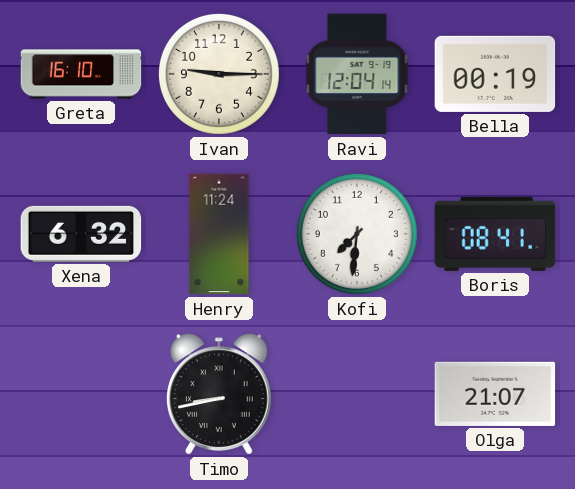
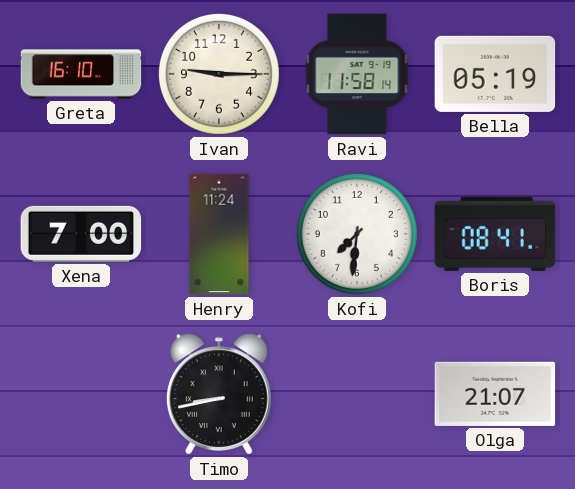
Ravi: 12:04 -> 11:58
Bella: 00:19 -> 05:19
Xena: 6:32 -> 7:00
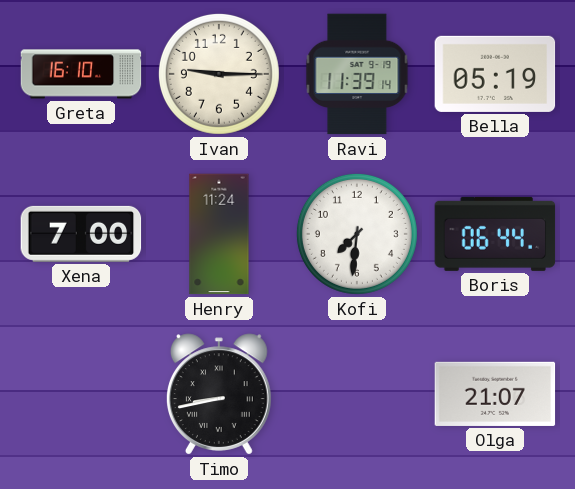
Ravi: 11:58 -> 11:39
Boris: 08:41 -> 06:44
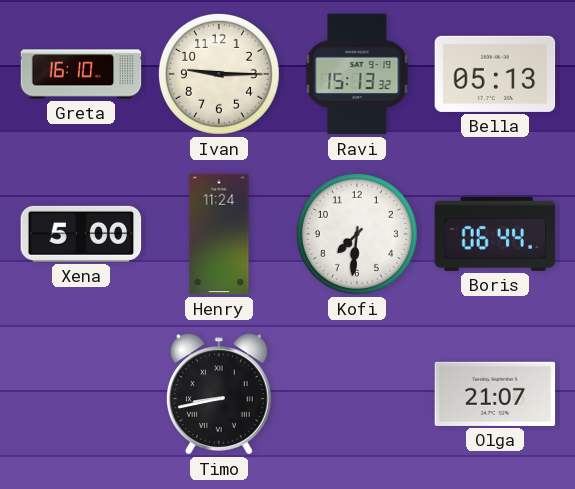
Ravi: 11:39 -> 15:13
Bella: 05:19 -> 05:13
Xena: 7:00 -> 5:00
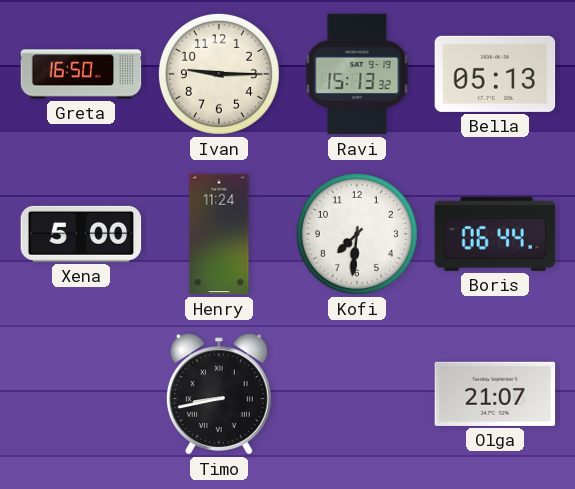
Greta: 16:10 -> 16:50
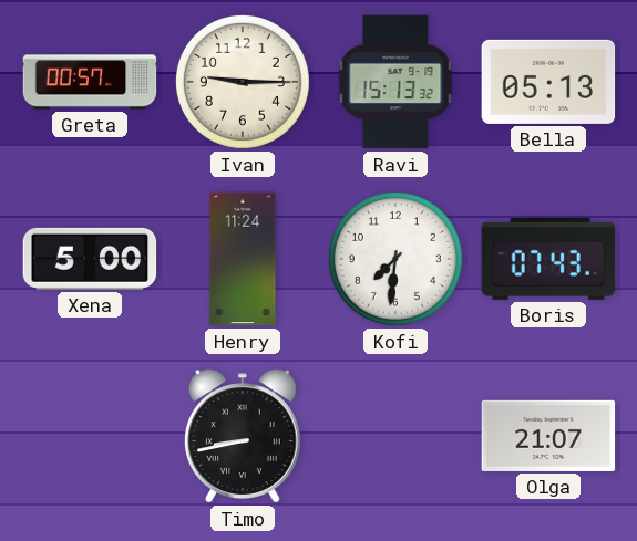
Greta: 16:50 -> 00:57
Boris: 06:44 -> 07:43
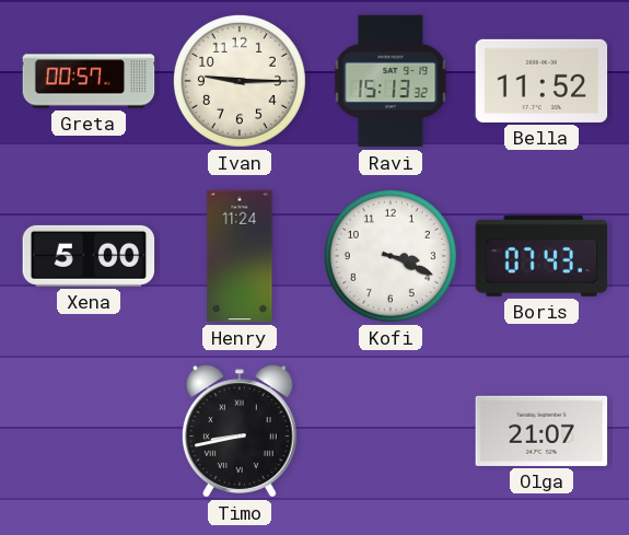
Bella: 05:13 -> 11:52
Kofi: 7:31 -> 3:19
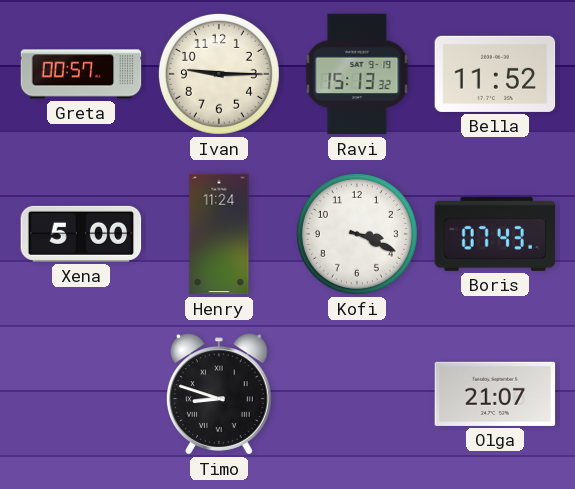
Timo: 8:43 -> 8:48
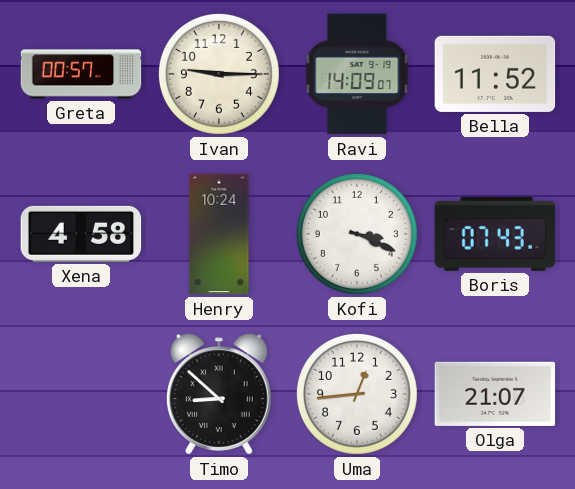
Ravi: 15:13 -> 14:09
Xena: 5:00 -> 4:58
Henry: 11:24 -> 10:24
Timo: 8:48 -> 8:52
Uma: none -> 12:44
